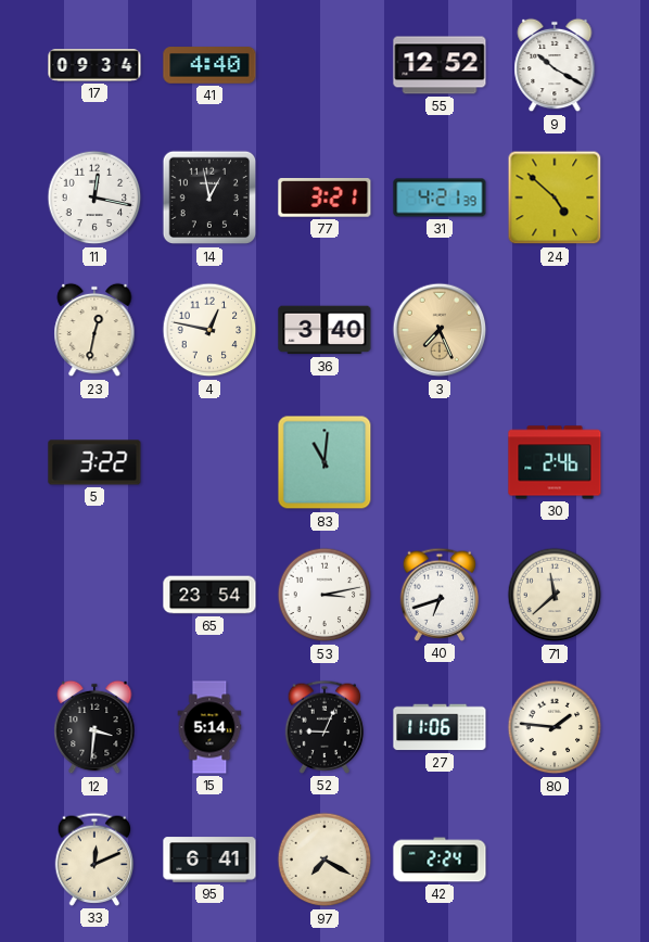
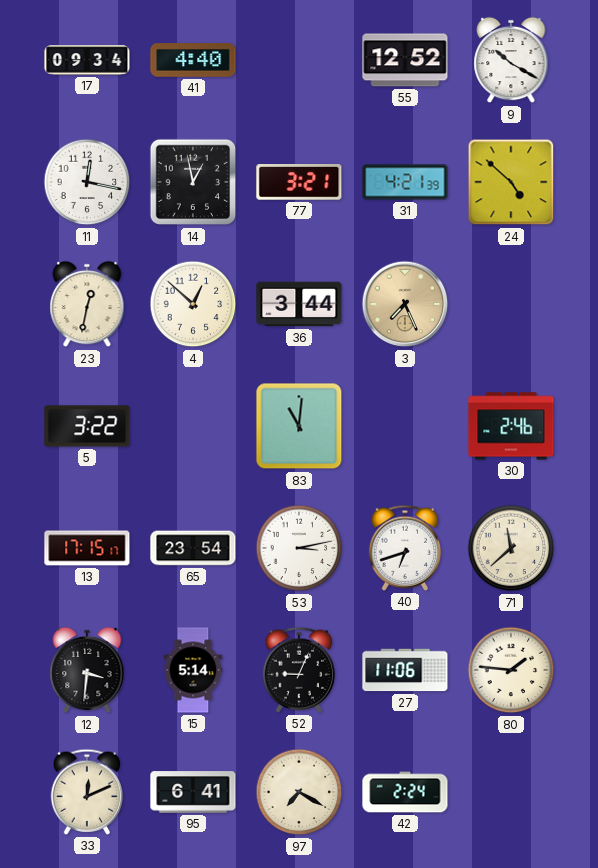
4: 12:47 -> 12:52
36: 3:40 -> 3:44
13: none -> 17:15
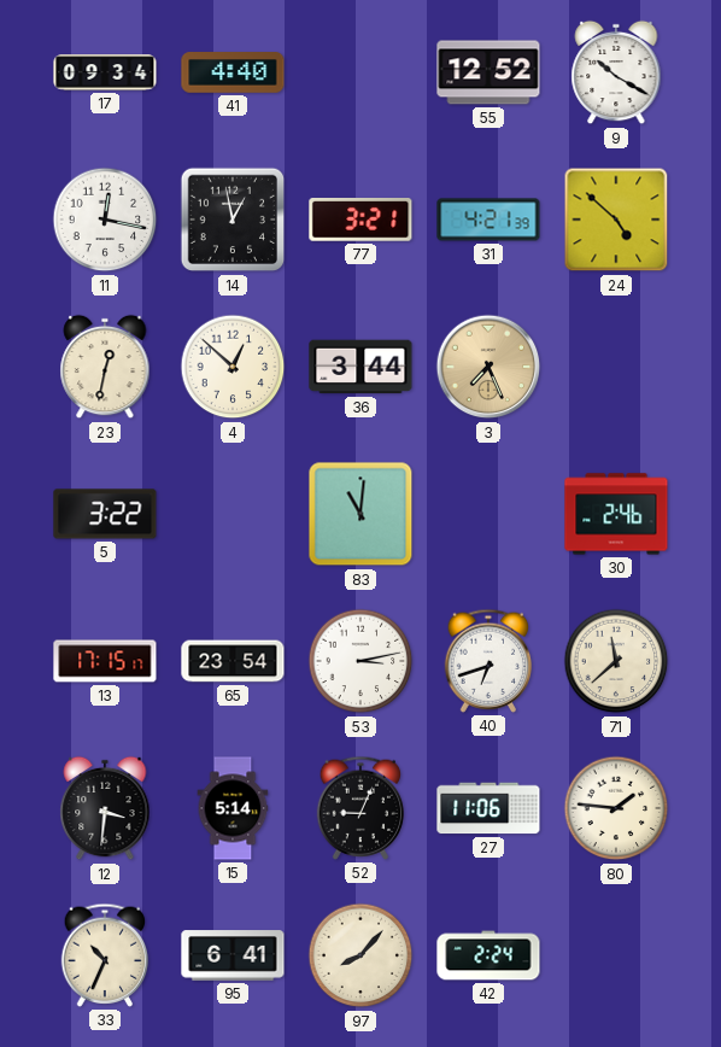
33: 12:11 -> 10:34
97: 7:20 -> 8:07
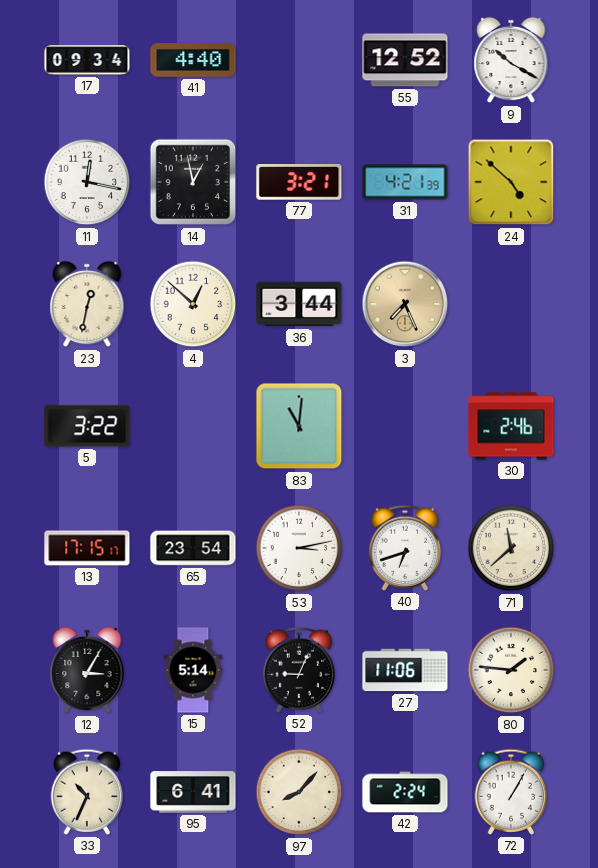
12: 3:31 -> 3:05
72: none -> 1:05
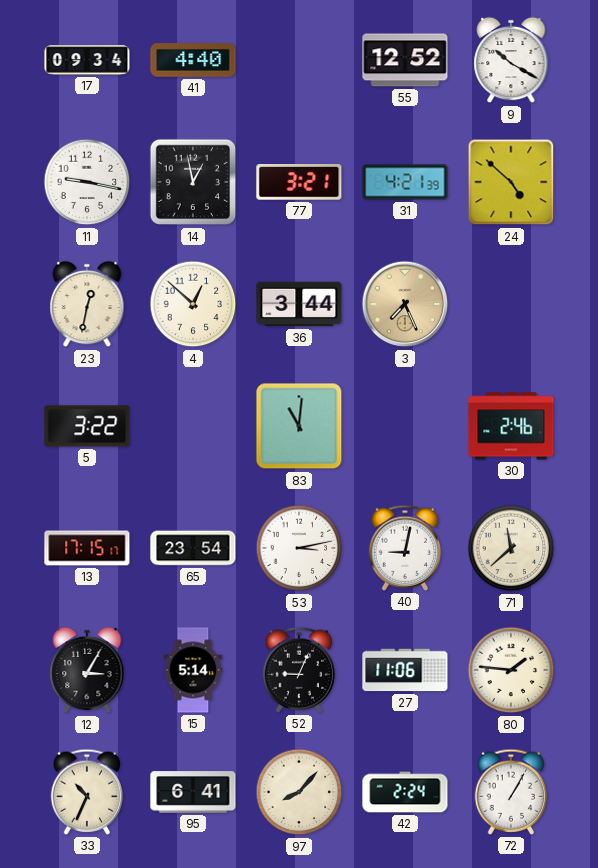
11: 12:17 -> 9:17
40: 6:42 -> 9:02
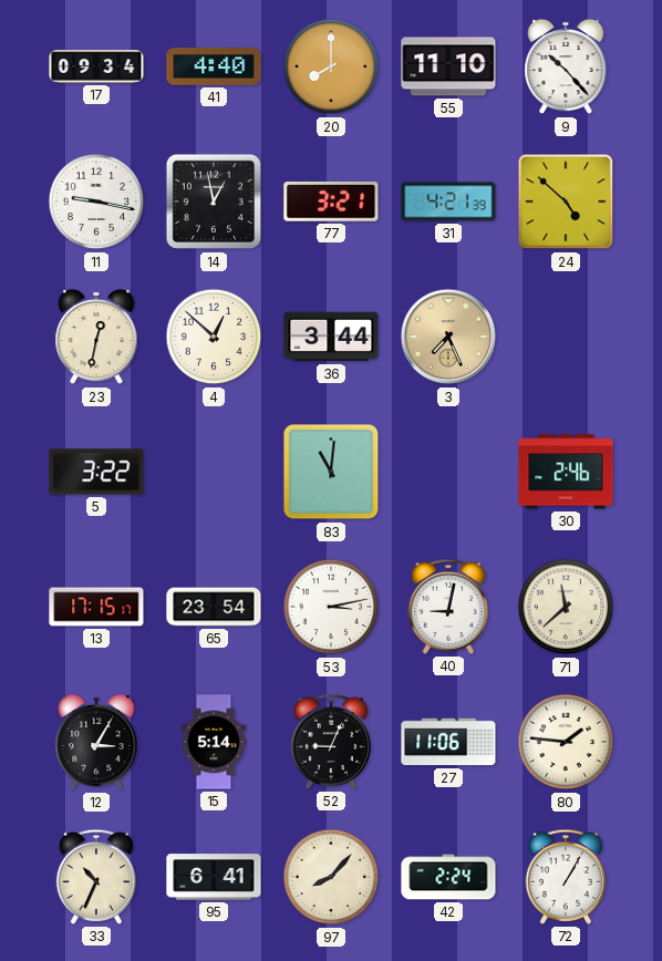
20: none -> 8:00
55: 12:52 -> 11:10
9: 10:20 -> 10:23
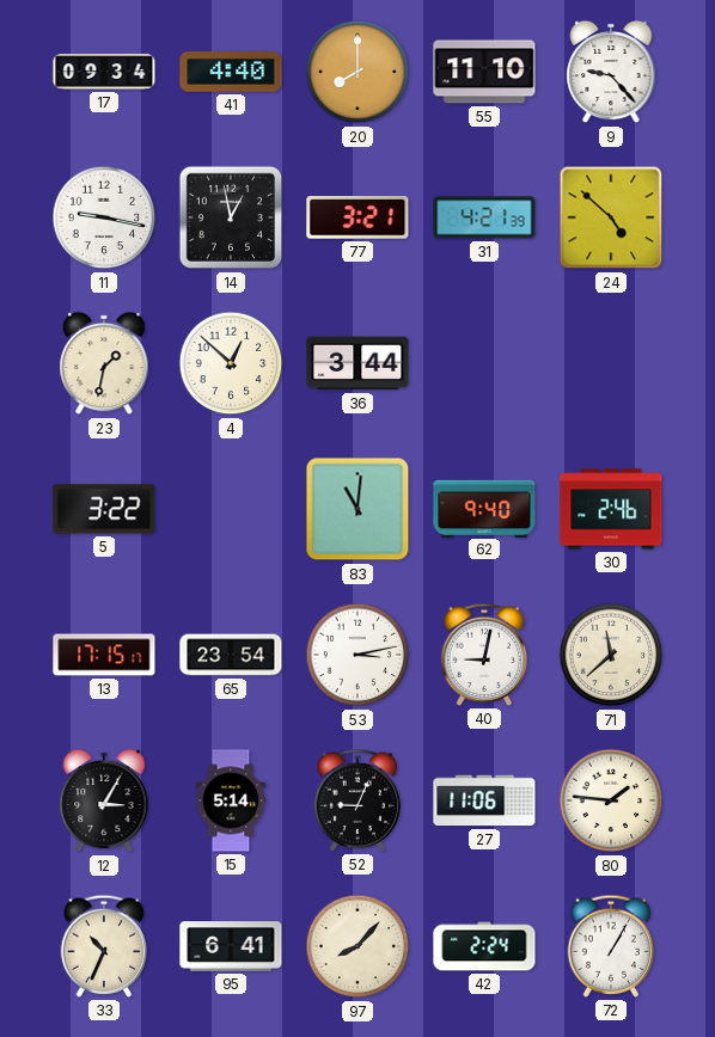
9: 10:23 -> 9:23
23: 12:32 -> 1:32
3: 7:26 -> none
62: none -> 9:40
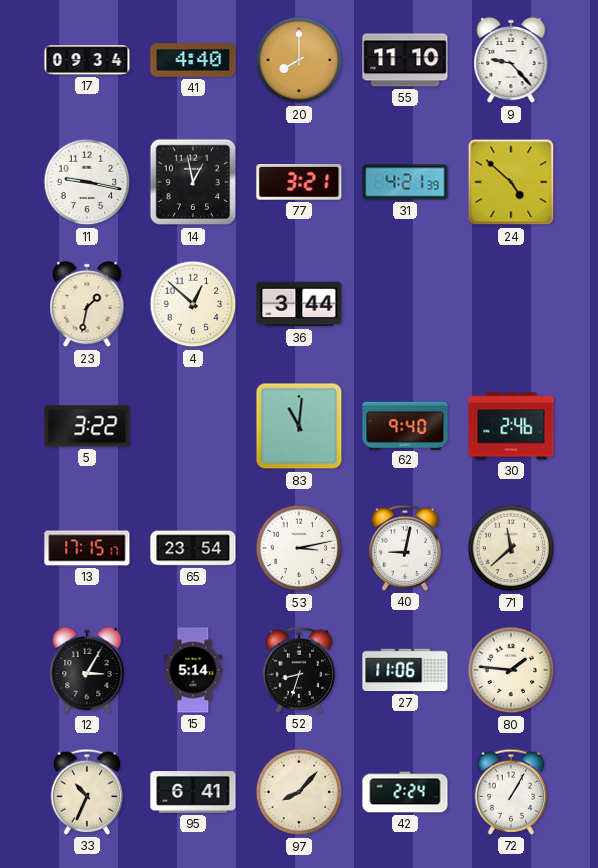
52: 9:04 -> 8:33
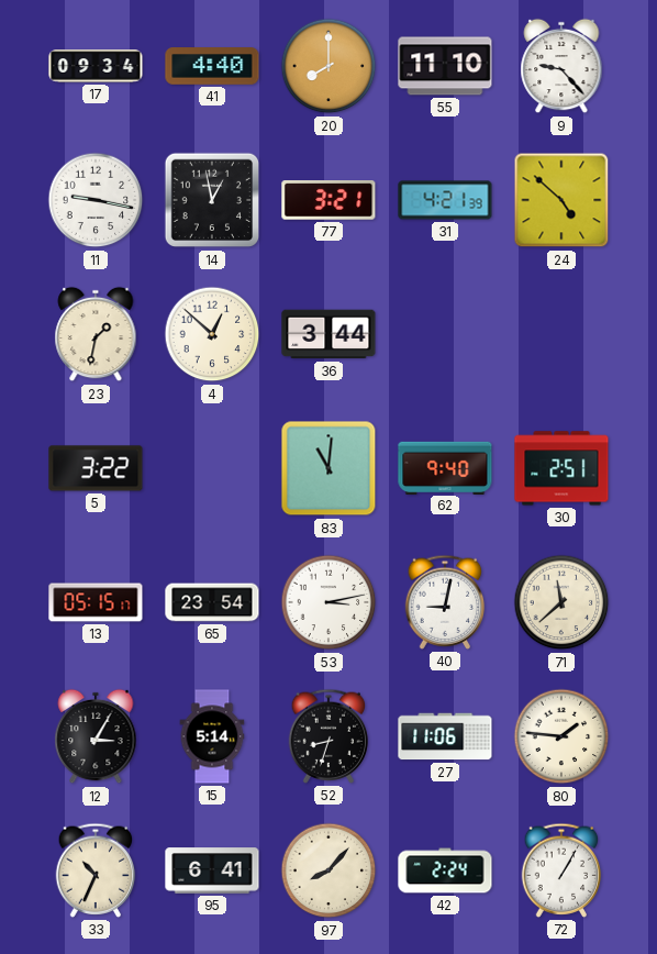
30: 2:46 -> 2:51
13: 17:15 -> 05:15
